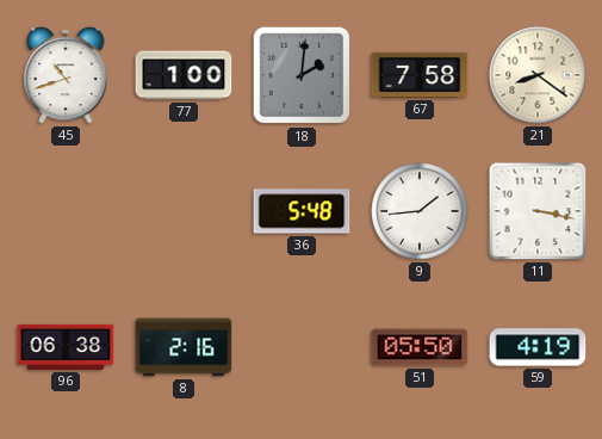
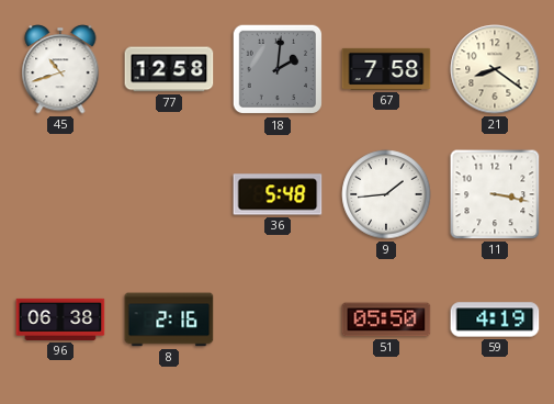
77: 1:00 -> 12:58
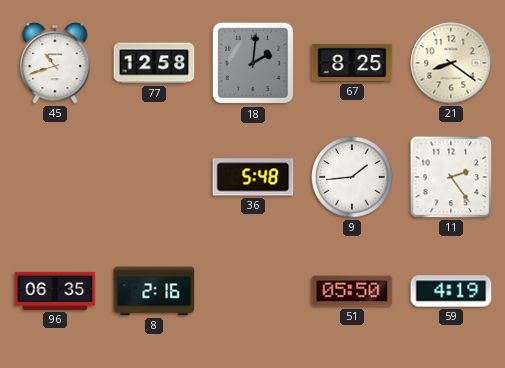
67: 7:58 -> 8:25
11: 3:17 -> 2:24
96: 06:38 -> 06:35
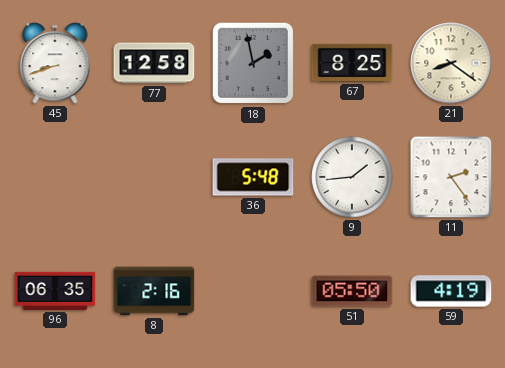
45: 10:42 -> 8:42
18: 2:01 -> 1:58
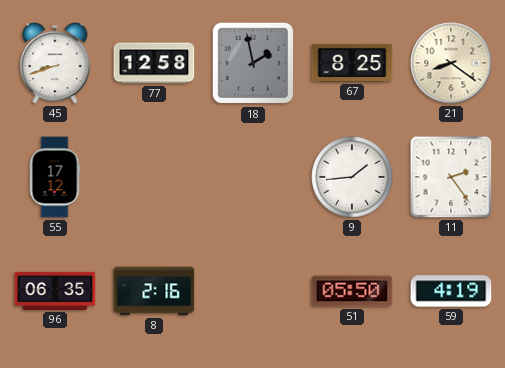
55: none -> 17:12
36: 5:48 -> none
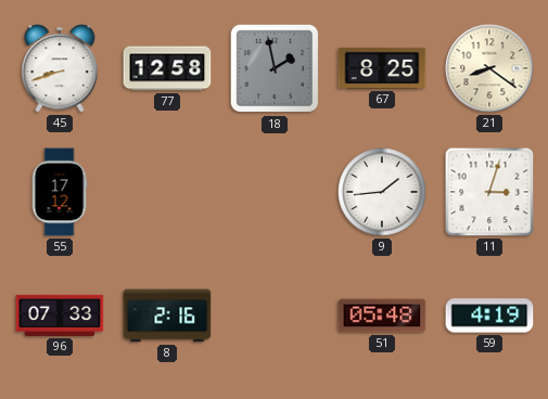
11: 2:24 -> 3:03
96: 06:35 -> 07:33
51: 05:50 -> 05:48
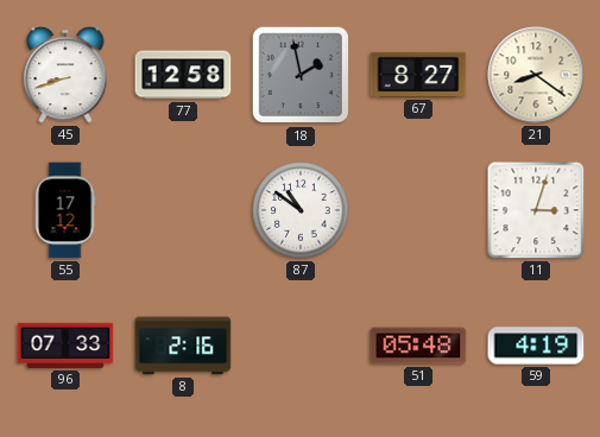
67: 8:25 -> 8:27
87: none -> 10:51
9: 1:44 -> none
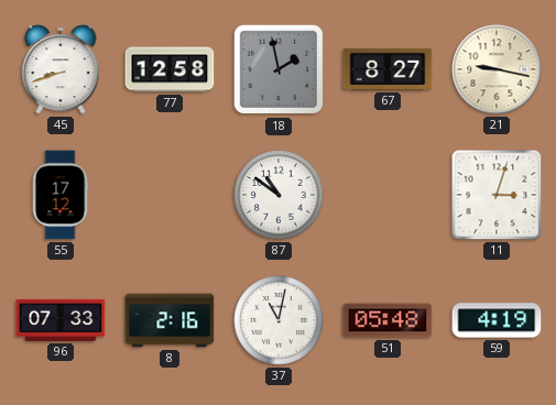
21: 8:21 -> 9:17
37: none -> 11:02
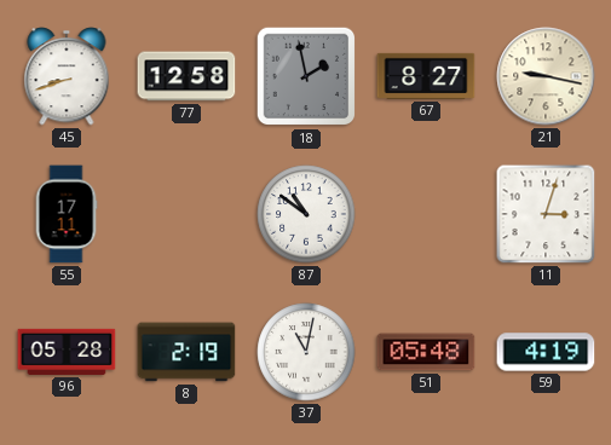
55: 17:12 -> 17:11
96: 07:33 -> 05:28
8: 2:16 -> 2:19
